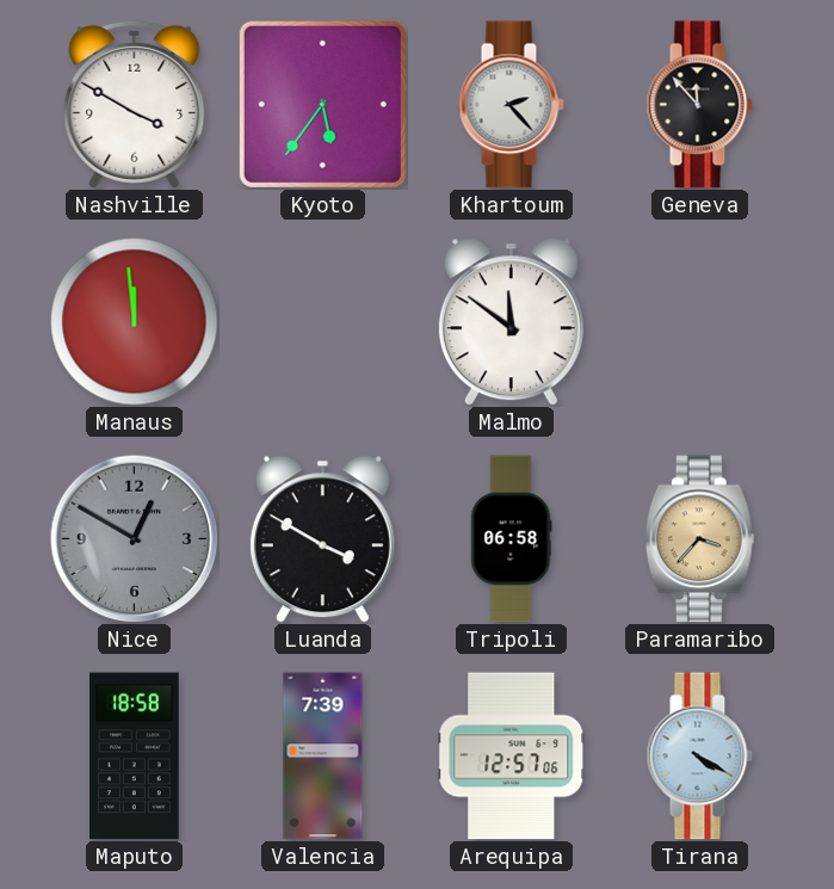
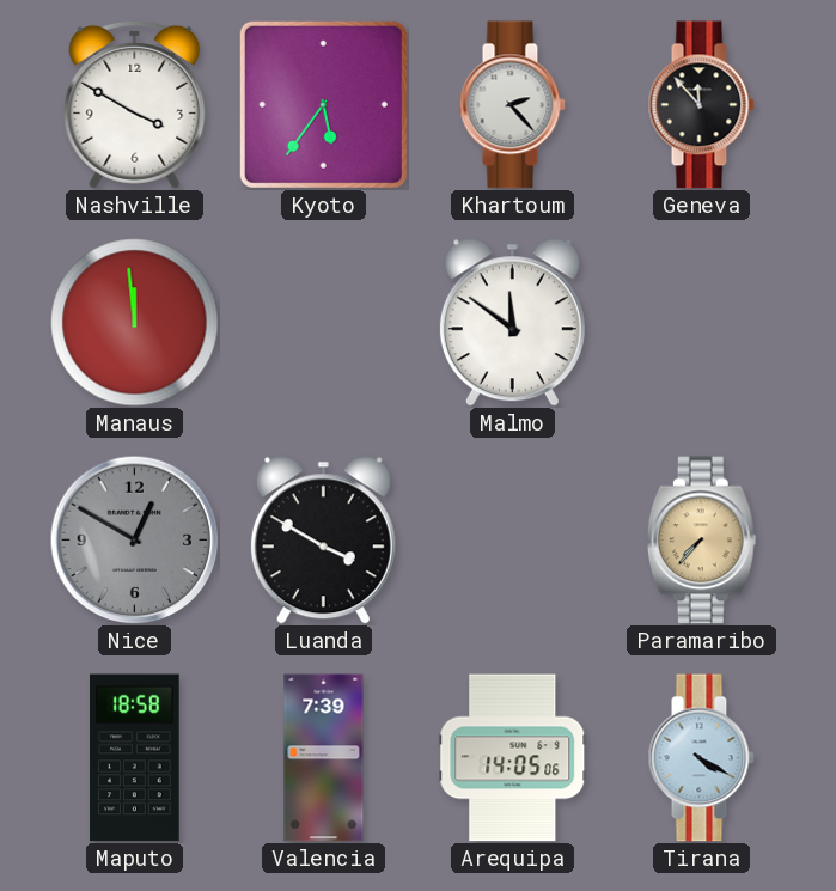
Tripoli: 06:58 -> none
Paramaribo: 3:37 -> 7:37
Arequipa: 12:57 -> 14:05
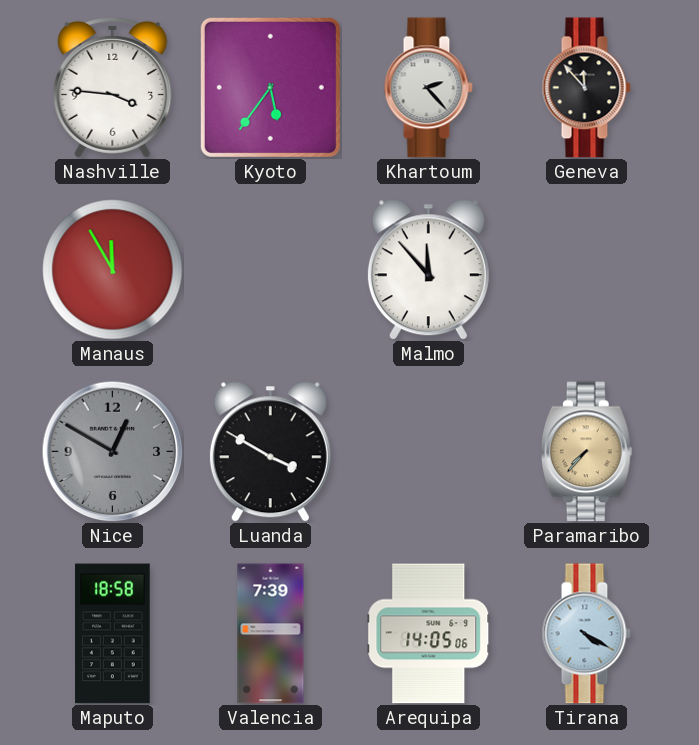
Nashville: 3:50 -> 3:46
Manaus: 11:59 -> 11:55
Malmo: 11:51 -> 11:53
